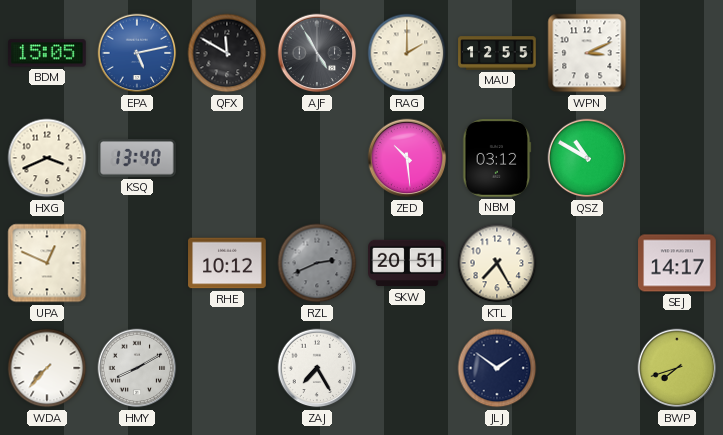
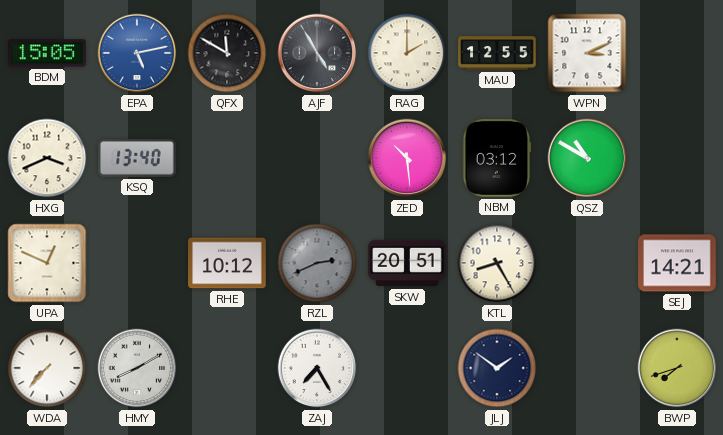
KTL: 7:25 -> 8:25
SEJ: 14:17 -> 14:21
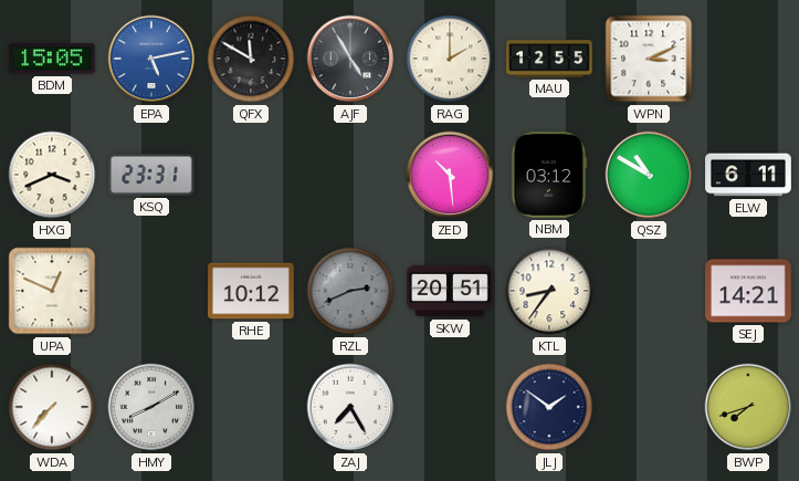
KSQ: 13:40 -> 23:31
ELW: none -> 6:11
KTL: 8:25 -> 8:36
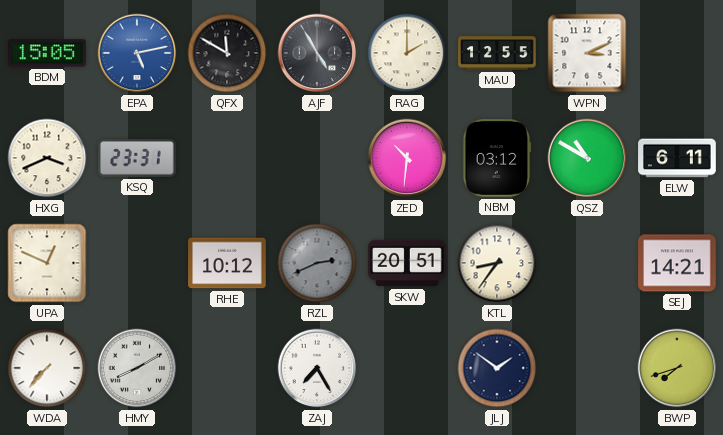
ZED: 10:29 -> 10:31
